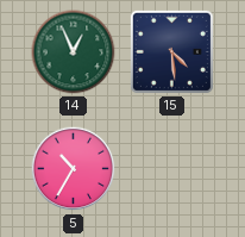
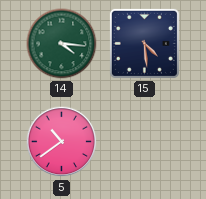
14: 12:56 -> 4:16
5: 10:35 -> 10:39
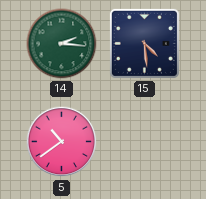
14: 4:16 -> 2:16
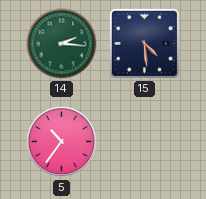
5: 10:39 -> 10:36
